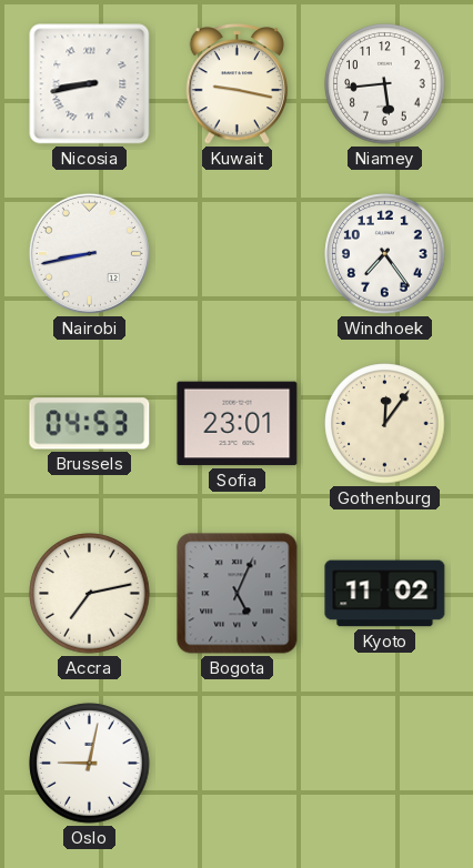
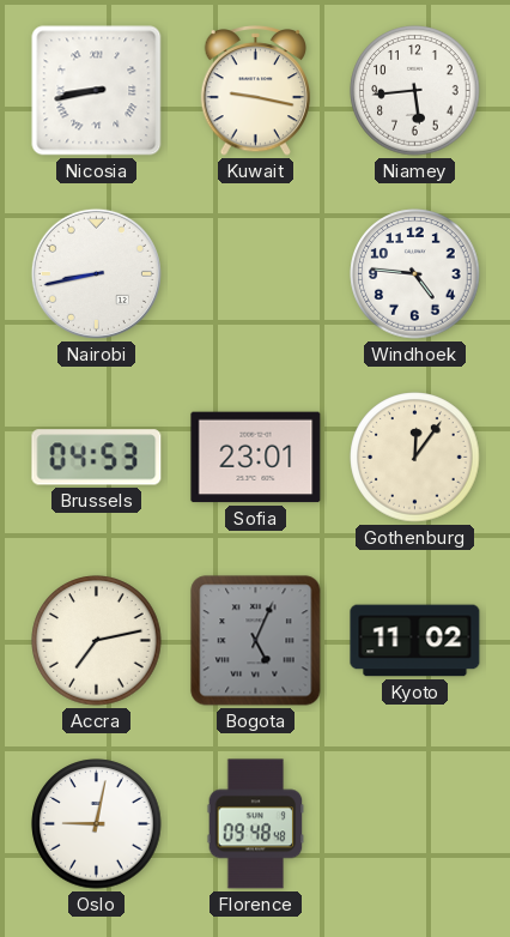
Windhoek: 7:24 -> 4:46
Florence: none -> 09:48
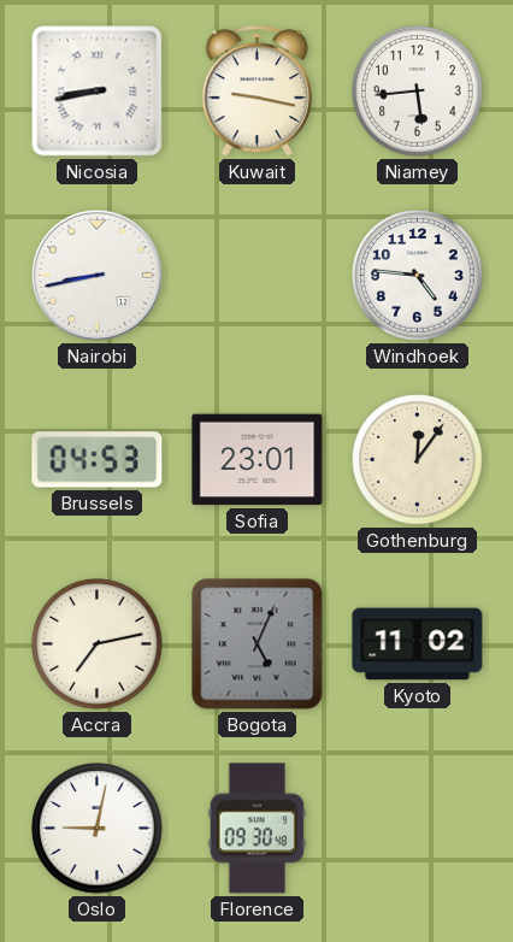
Florence: 09:48 -> 09:30
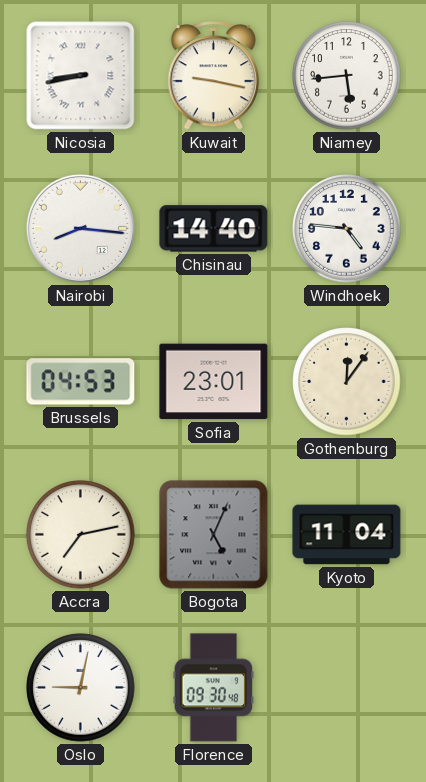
Nairobi: 8:43 -> 8:16
Chisinau: none -> 14:40
Kyoto: 11:02 -> 11:04
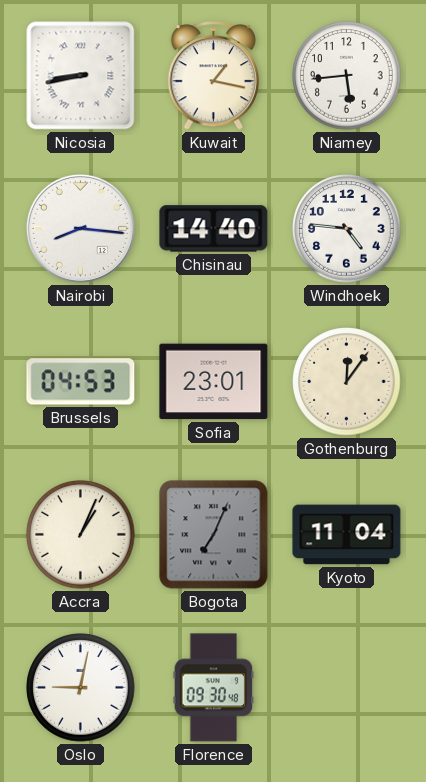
Kuwait: 9:17 -> 1:17
Accra: 7:13 -> 1:04
Bogota: 5:04 -> 7:04
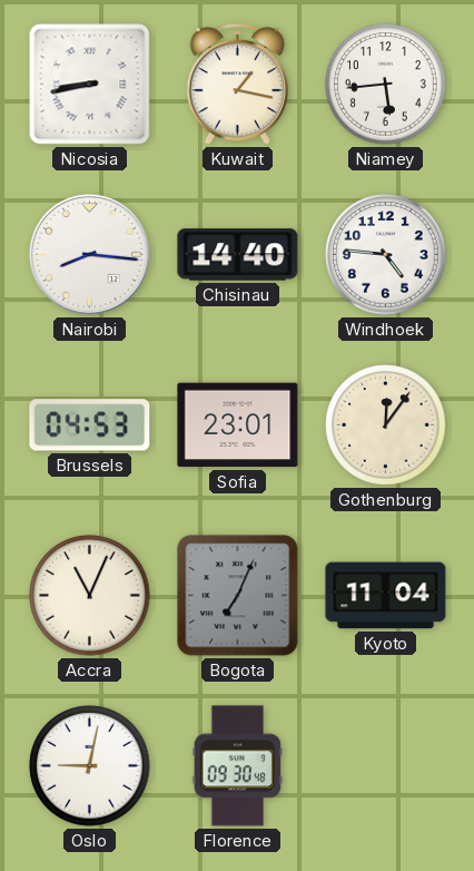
Accra: 1:04 -> 11:04
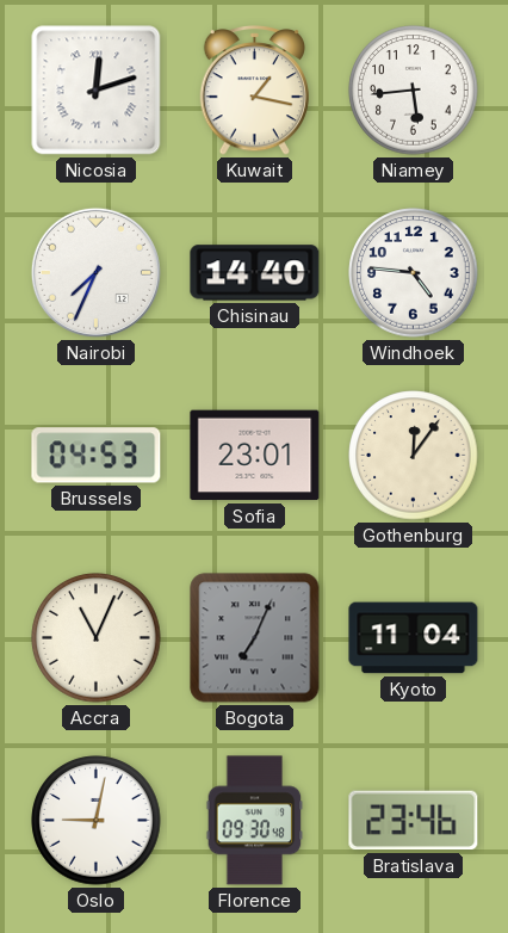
Nicosia: 8:43 -> 12:12
Nairobi: 8:16 -> 7:34
Bratislava: none -> 23:46
